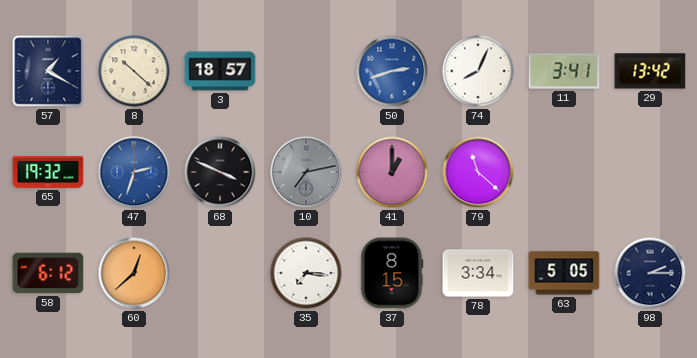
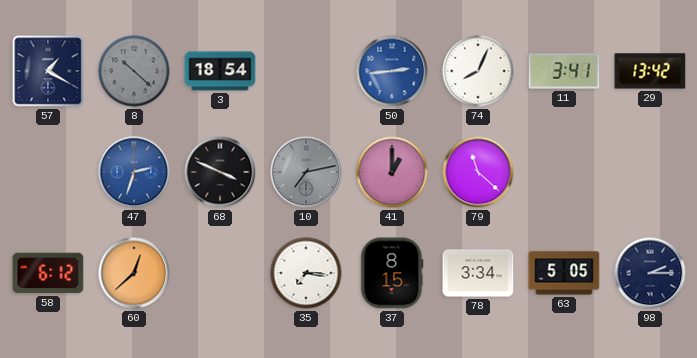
8 dial: cream -> grey
3: 18:57 -> 18:54
50: 2:42 -> 2:44
65: 19:32 -> none
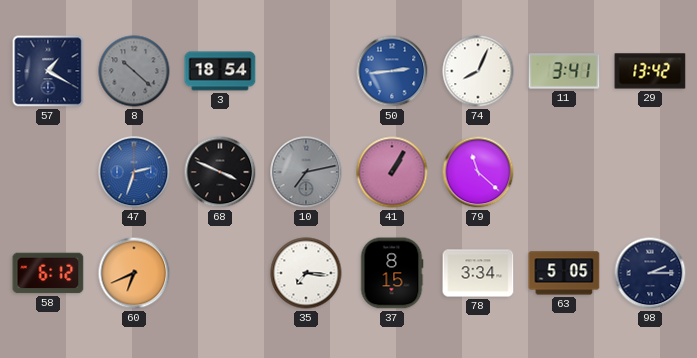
41: 1:00 -> 1:05
60: 12:38 -> 6:41
